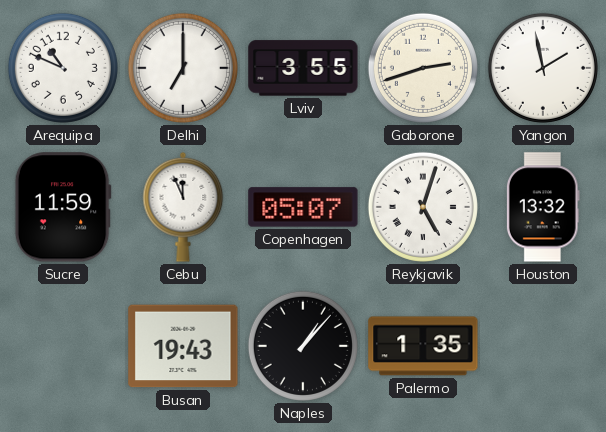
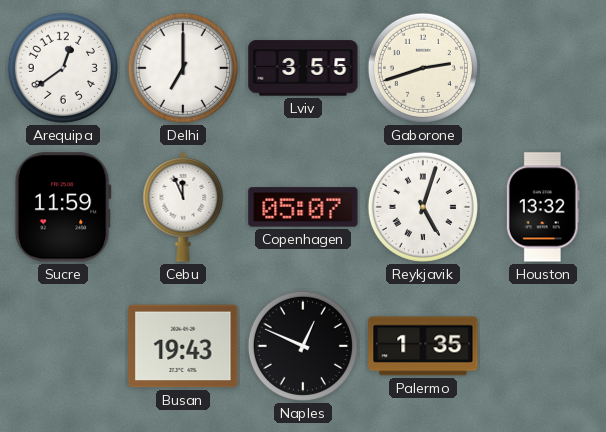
Arequipa: 10:49 -> 12:39
Yangon: 1:58 -> none
Naples: 1:07 -> 12:49
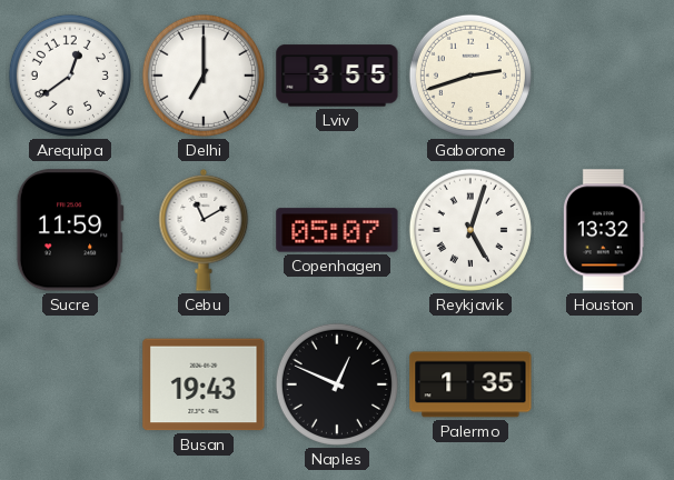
Cebu: 11:56 -> 11:10
